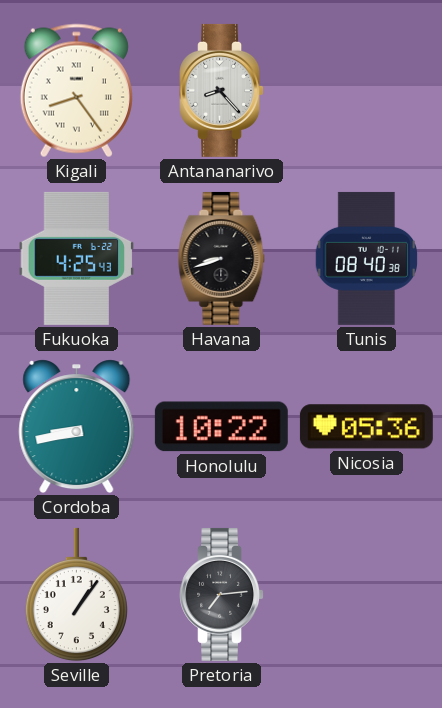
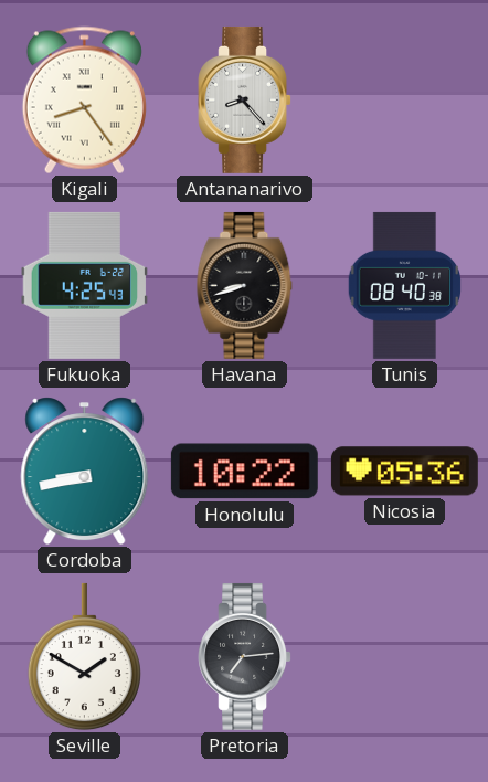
Seville: 1:06 -> 1:50
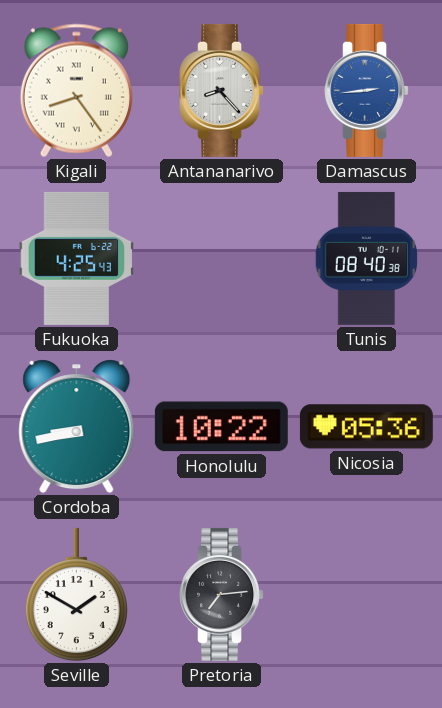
Damascus: none -> 2:44
Havana: 8:42 -> none
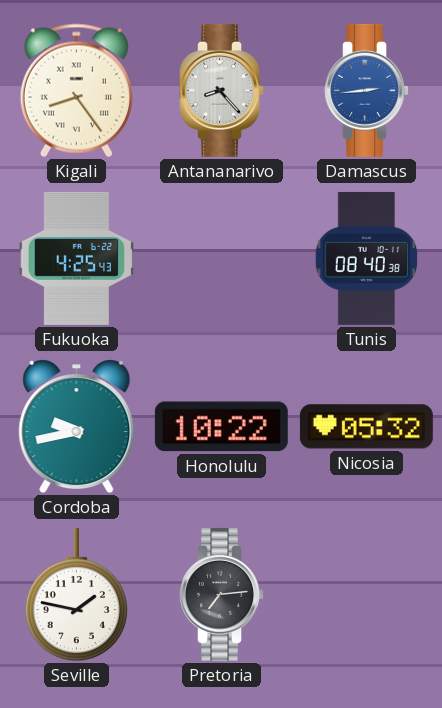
Cordoba: 8:43 -> 9:43
Nicosia: 05:36 -> 05:32
Seville: 1:50 -> 1:47
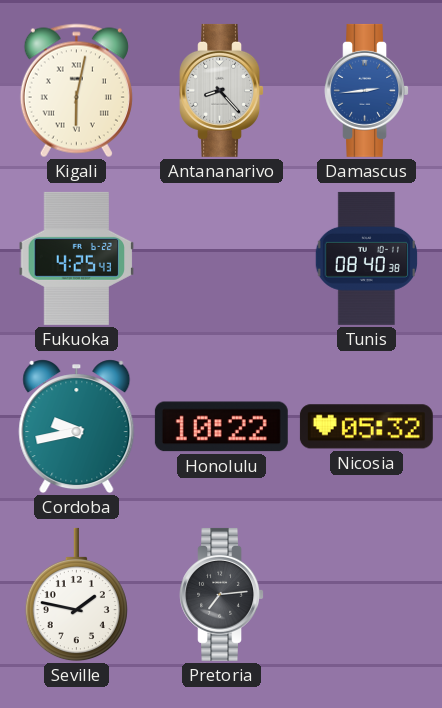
Kigali: 8:24 -> 6:02
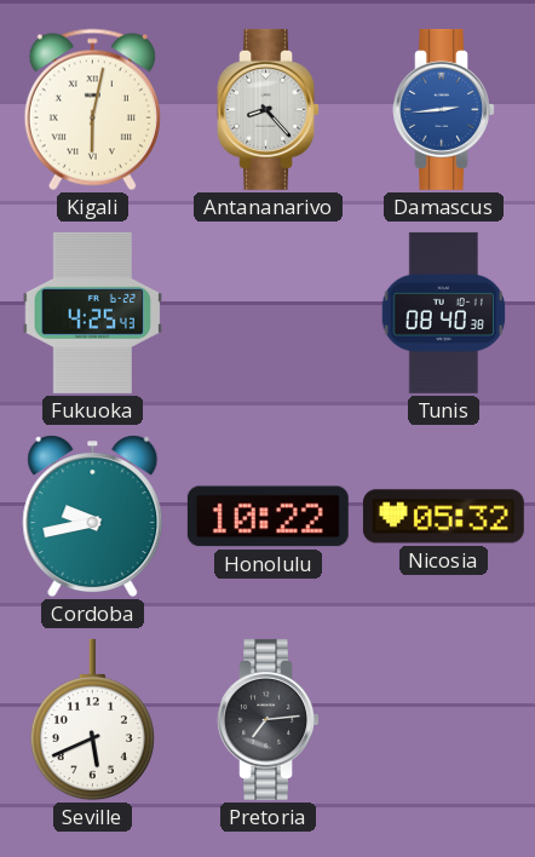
Seville: 1:47 -> 5:41
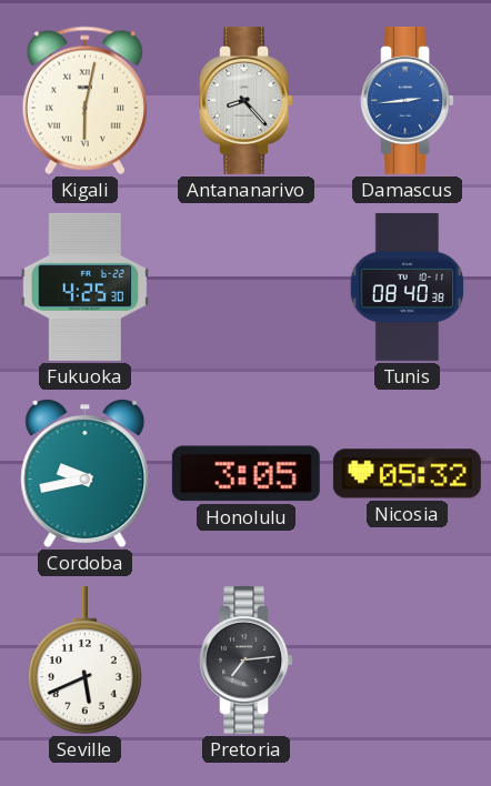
Fukuoka: 4:25:43 -> 4:25:30
Honolulu: 10:22 -> 3:05
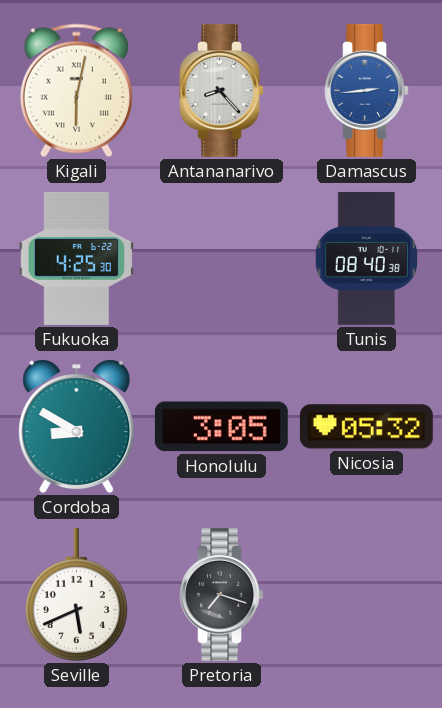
Cordoba: 9:43 -> 8:50
Pretoria: 7:14 -> 7:18
